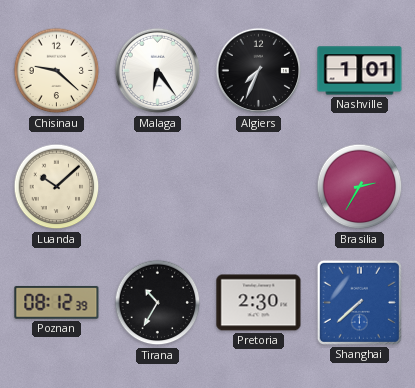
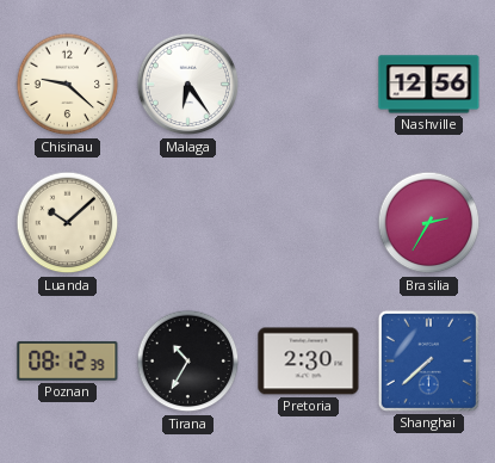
Algiers: 7:34 -> none
Nashville: 1:01 -> 12:56
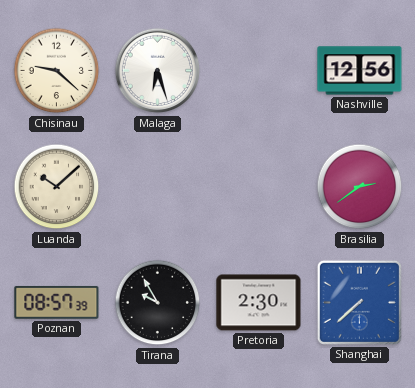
Malaga: 6:24 -> 6:27
Brasilia: 2:35 -> 2:39
Poznan: 08:12 -> 08:57
Tirana: 10:35 -> 9:55
